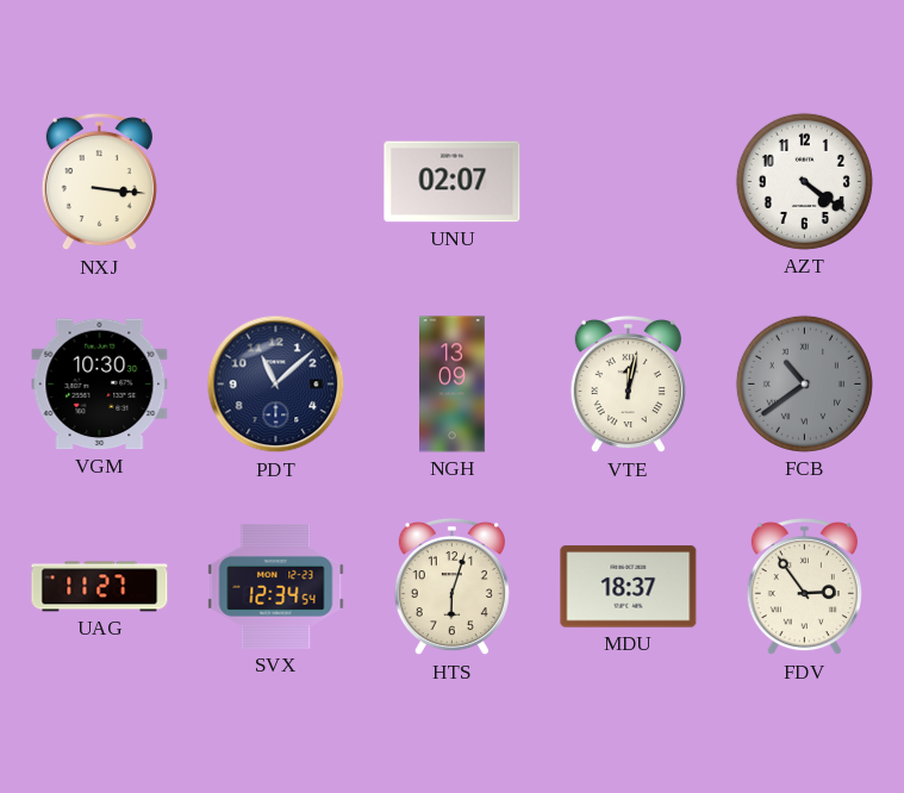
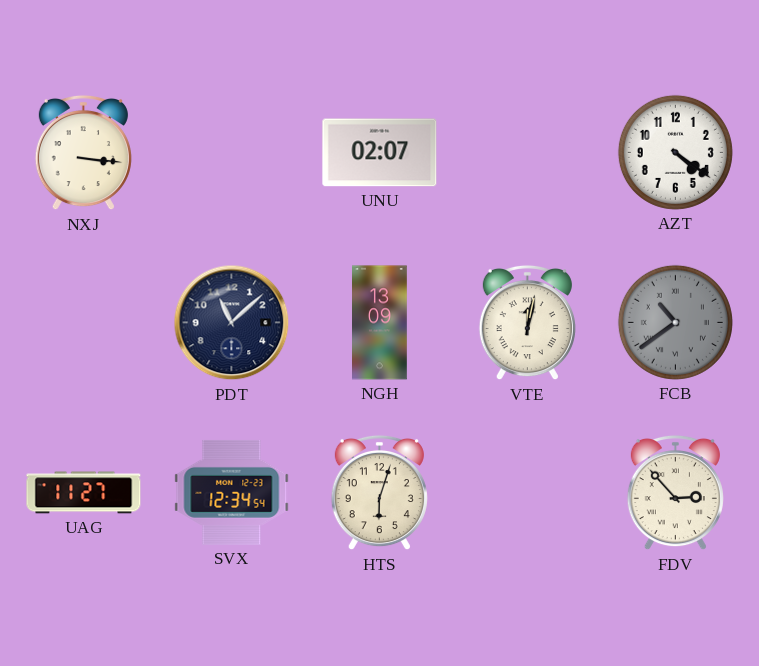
VGM: 10:30 -> none
MDU: 18:37 -> none
FDV: 2:54 -> 2:53
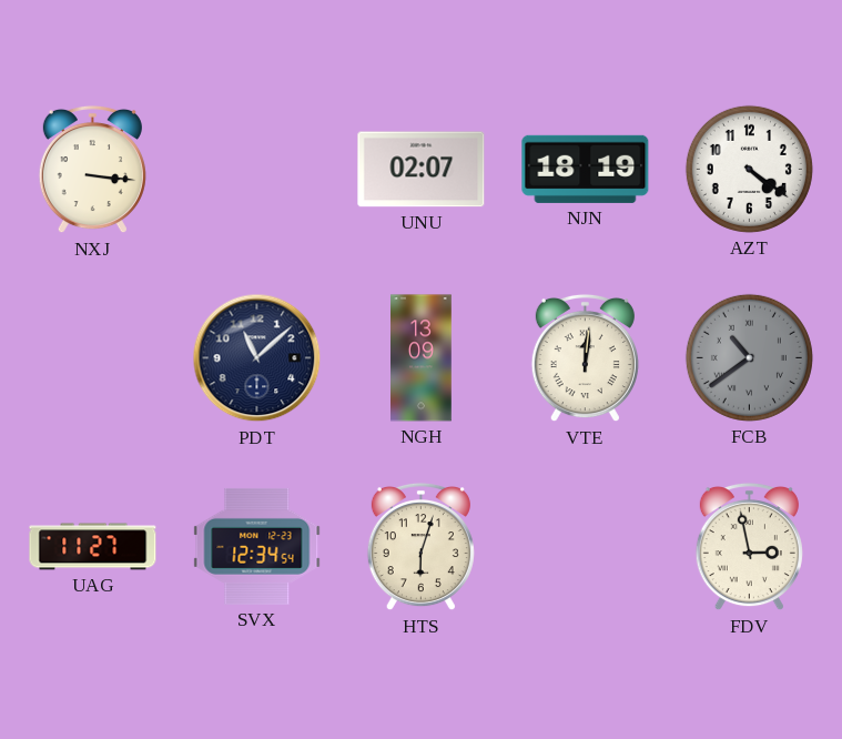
NJN: none -> 18:19
VTE: 12:02 -> 12:01
FDV: 2:53 -> 2:58
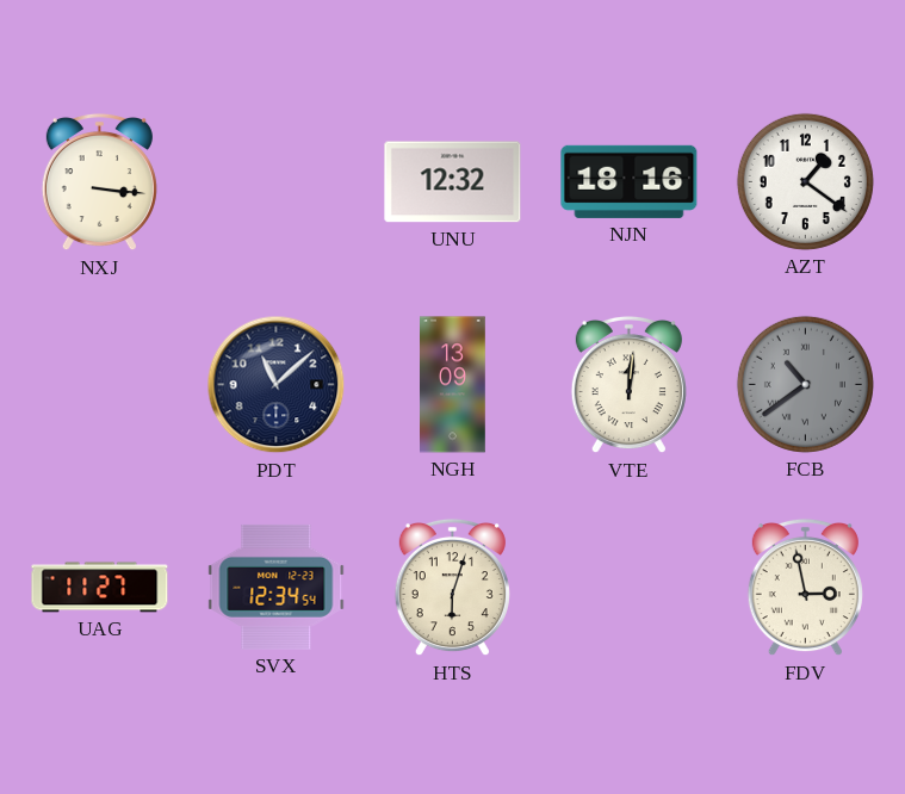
UNU: 02:07 -> 12:32
NJN: 18:19 -> 18:16
AZT: 4:21 -> 1:21
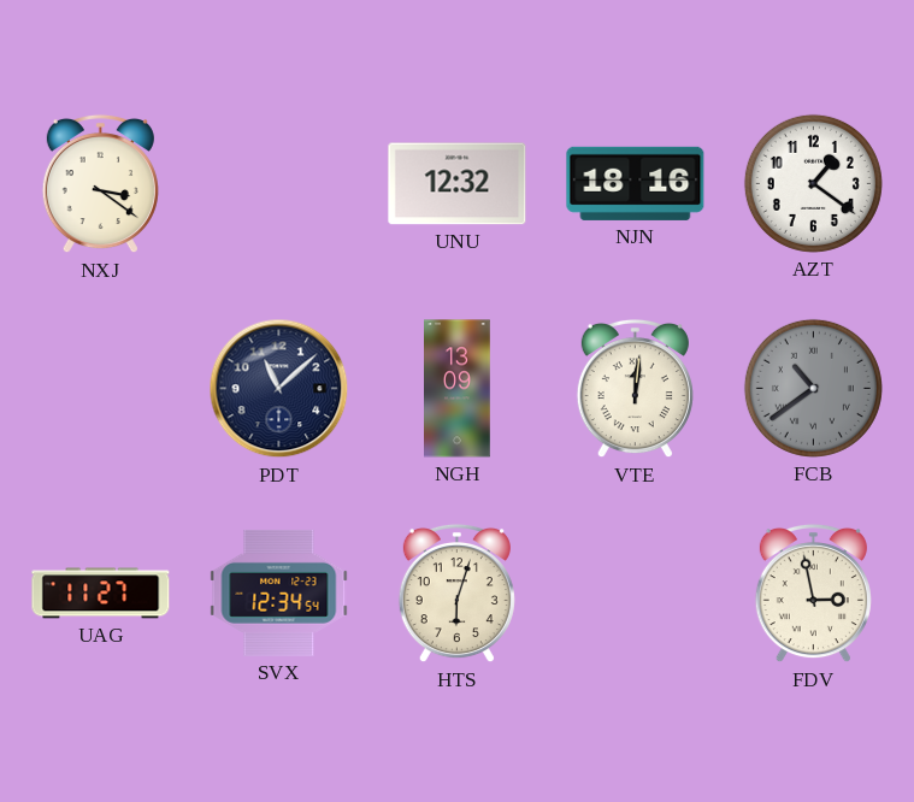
NXJ: 3:16 -> 3:21
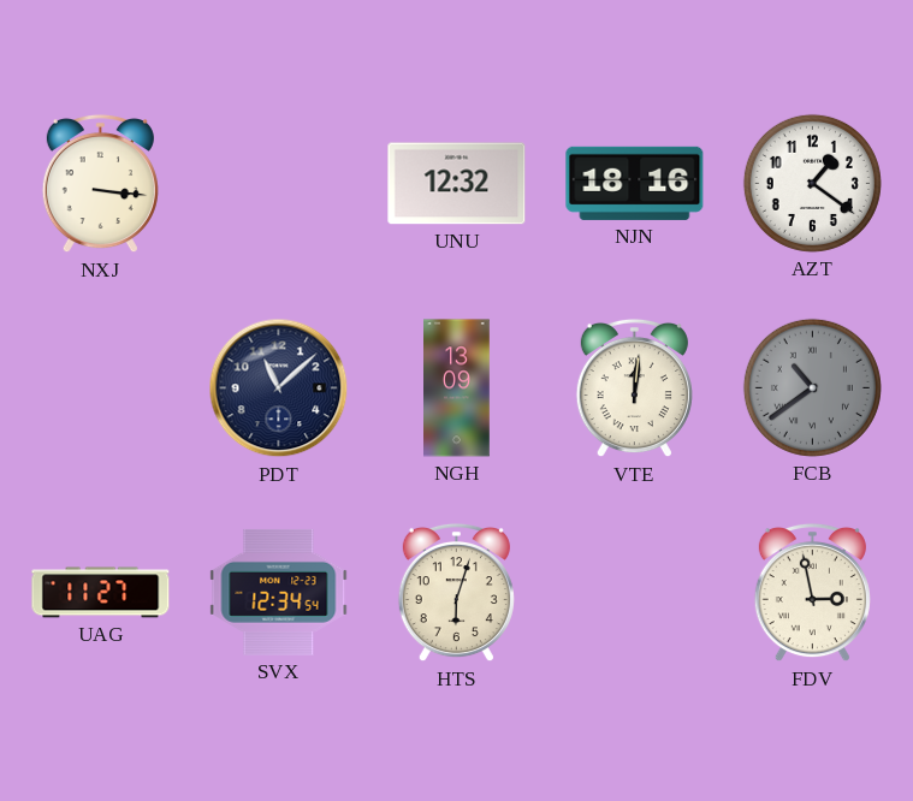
NXJ: 3:21 -> 3:16
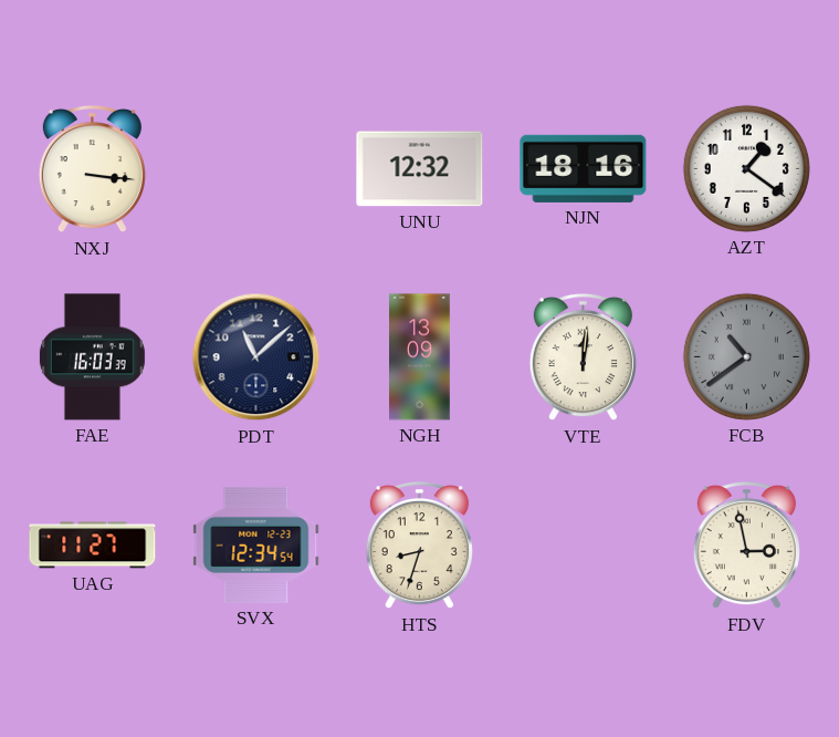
FAE: none -> 16:03
HTS: 6:03 -> 8:33
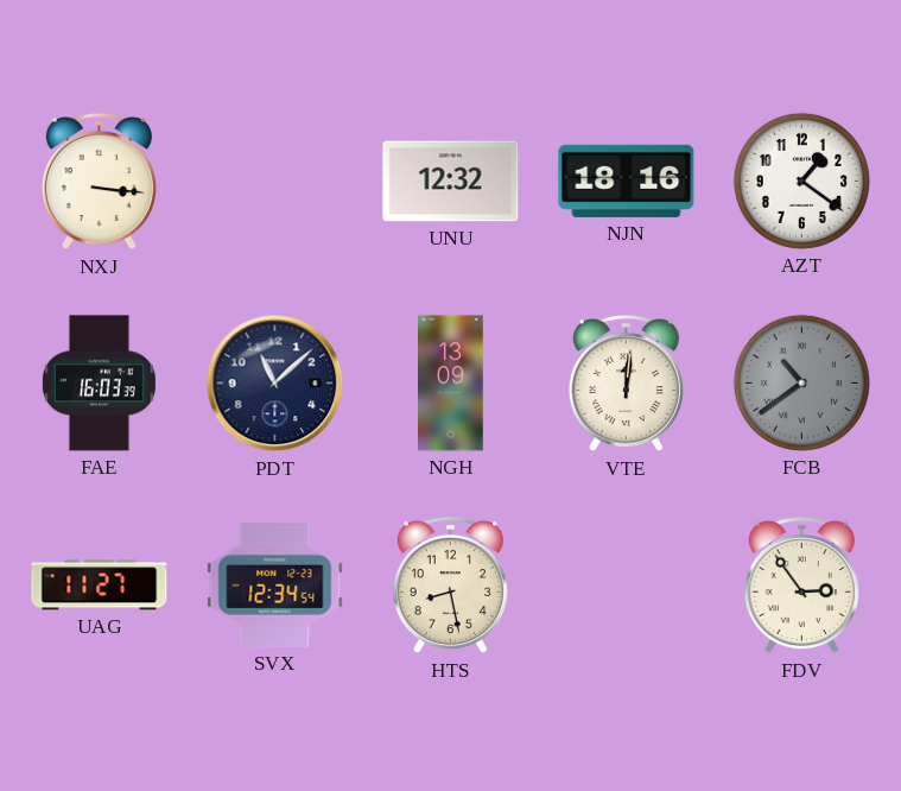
HTS: 8:33 -> 8:28
FDV: 2:58 -> 2:54
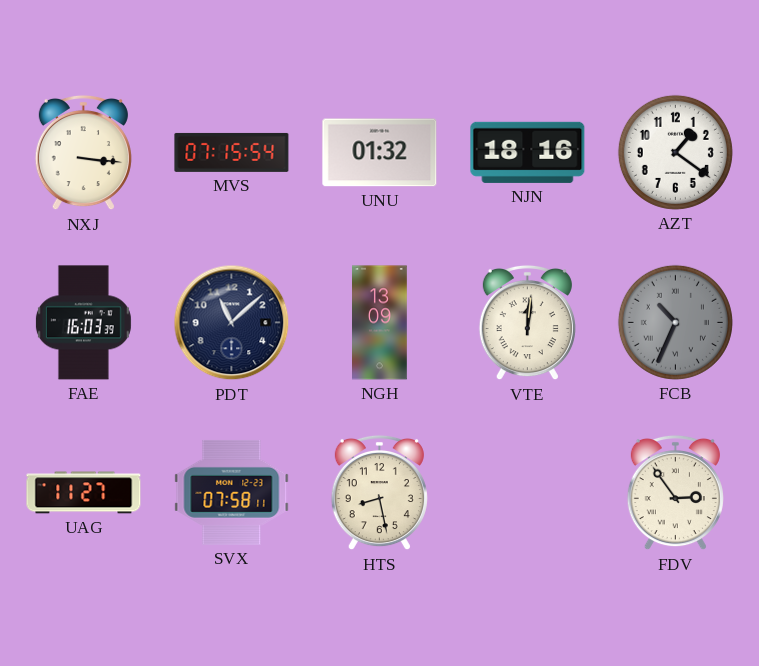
MVS: none -> 07:15
UNU: 12:32 -> 01:32
FCB: 10:39 -> 10:34
SVX: 12:34 -> 07:58
